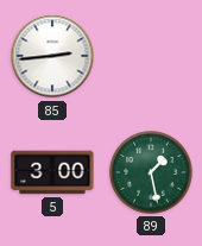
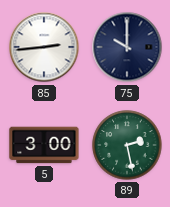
75: none -> 10:00
89: 1:28 -> 2:28
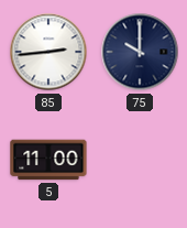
5: 3:00 -> 11:00
89: 2:28 -> none
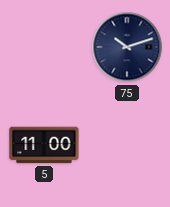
85: 2:44 -> none
75: 10:00 -> 10:12
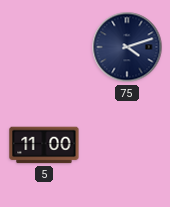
75: 10:12 -> 4:12
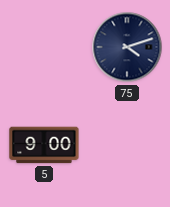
5: 11:00 -> 9:00
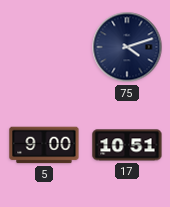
17: none -> 10:51
